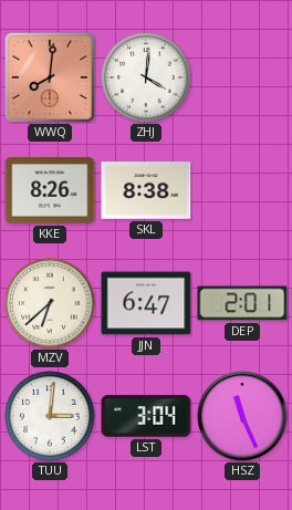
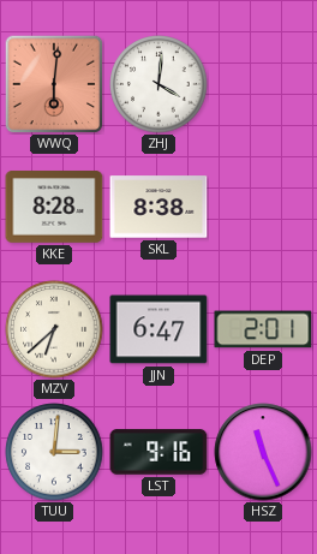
WWQ: 8:01 -> 6:01
KKE: 8:26 -> 8:28
LST: 3:04 -> 9:16
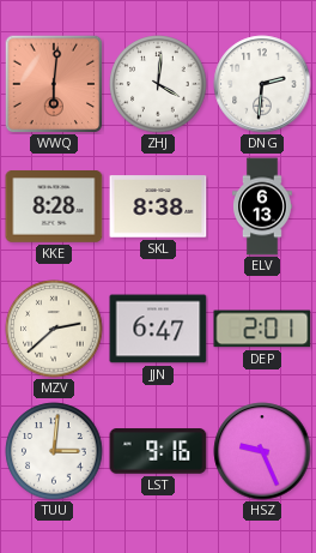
DNG: none -> 2:31
ELV: none -> 6:13
MZV: 6:38 -> 2:38
HSZ: 11:26 -> 9:26
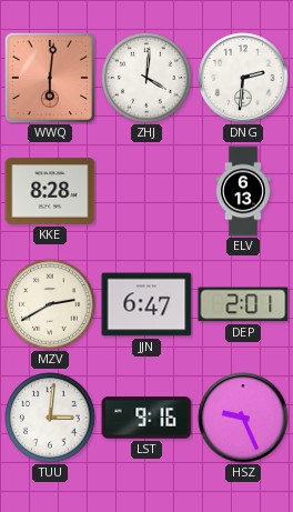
SKL: 8:38 -> none
MZV: 2:38 -> 2:40
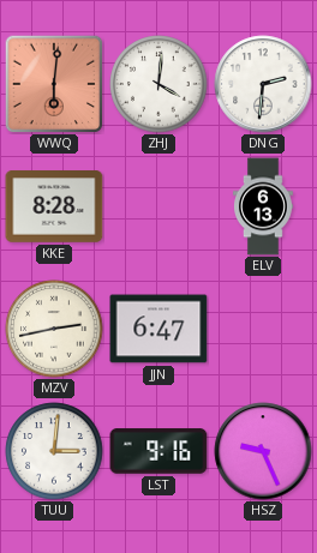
MZV: 2:40 -> 2:43
DEP: 2:01 -> none
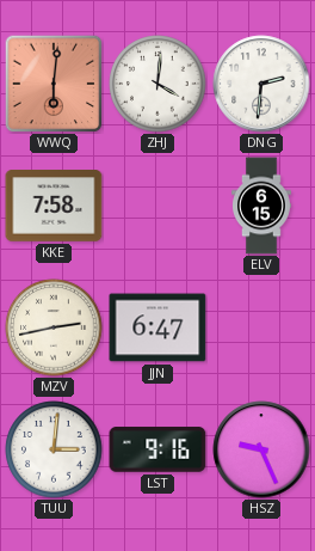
KKE: 8:28 -> 7:58
ELV: 6:13 -> 6:15
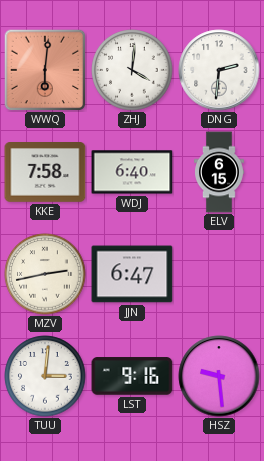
WDJ: none -> 6:40
HSZ: 9:26 -> 9:29
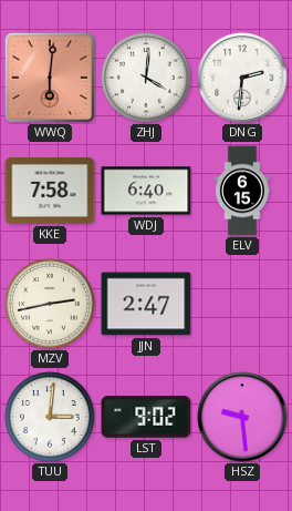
JJN: 6:47 -> 2:47
LST: 9:16 -> 9:02
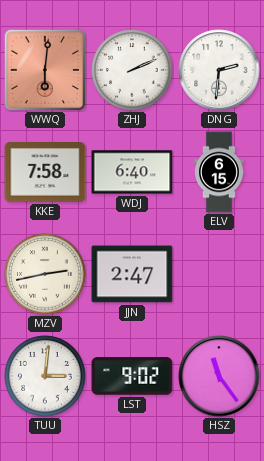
ZHJ: 4:01 -> 2:11
HSZ: 9:29 -> 11:24
